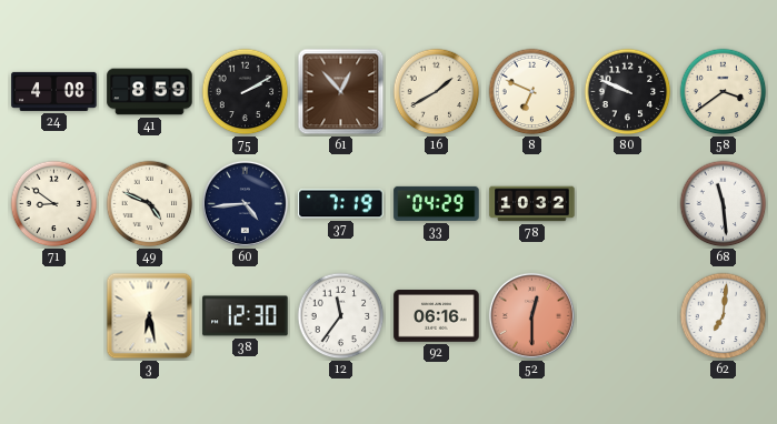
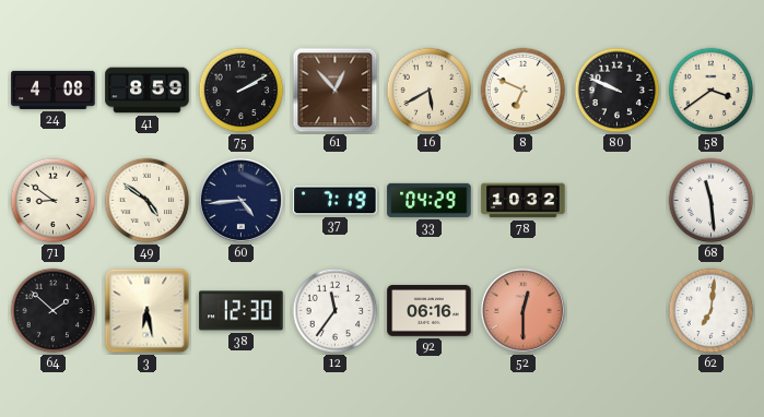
16: 1:40 -> 5:40
49: 4:49 -> 4:51
64: none -> 1:52
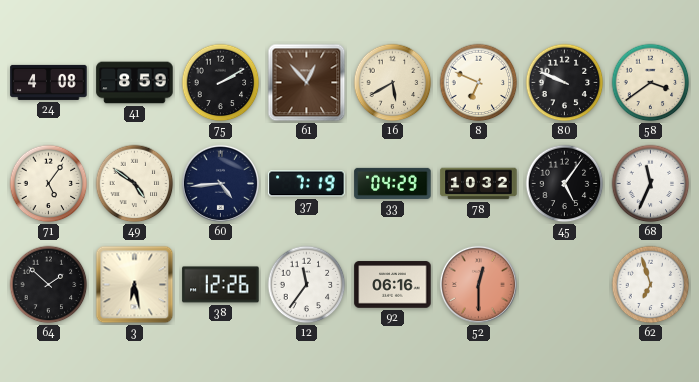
71: 8:51 -> 5:06
45: none -> 5:06
68: 11:29 -> 11:34
38: 12:30 -> 12:26
62: 7:01 -> 6:57
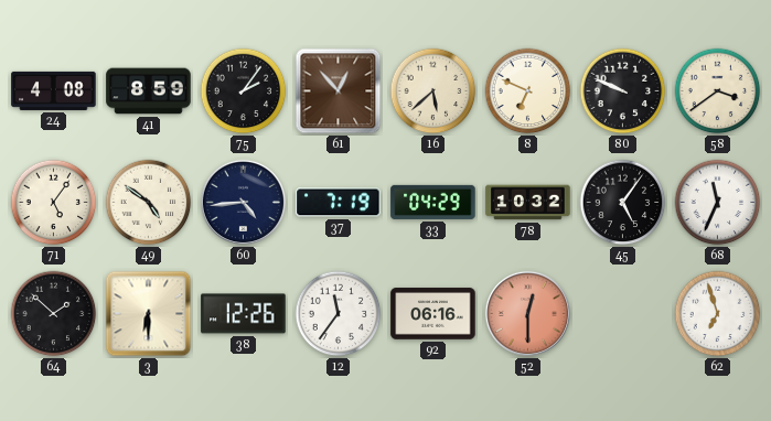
75: 2:10 -> 2:06
16: 5:40 -> 5:38
3: 6:28 -> 6:30
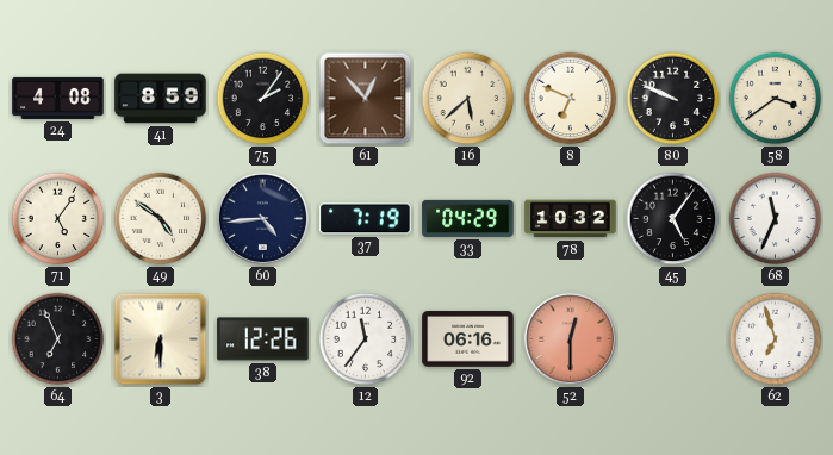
64: 1:52 -> 6:56
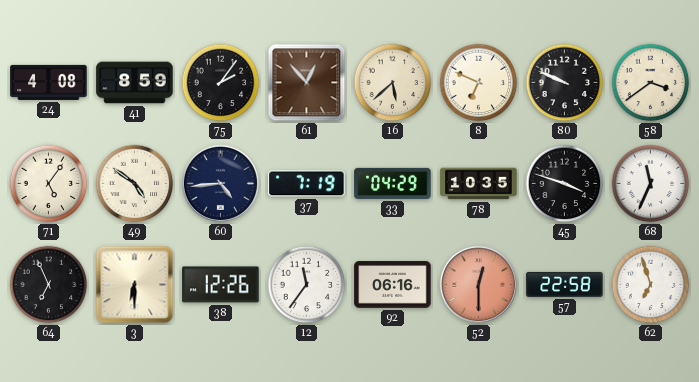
78: 10:32 -> 10:35
45: 5:06 -> 3:48
57: none -> 22:58
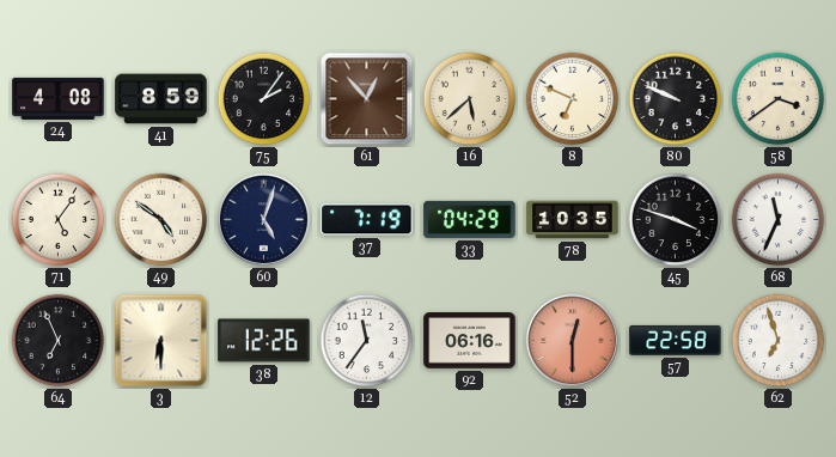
60: 4:44 -> 5:03
